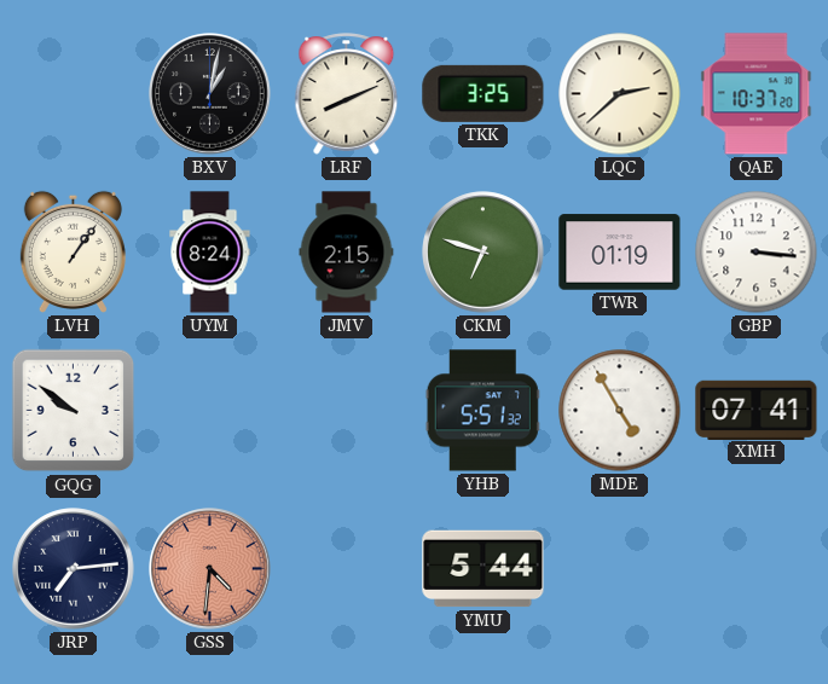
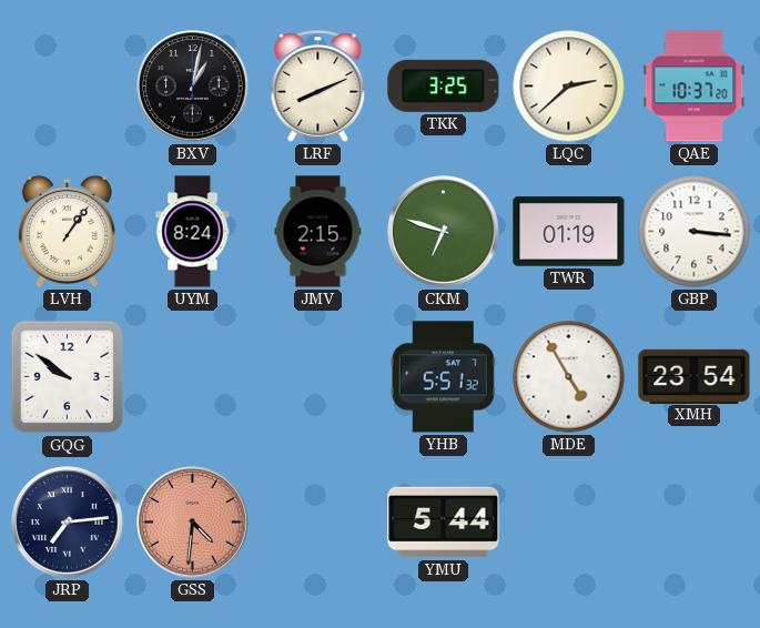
XMH: 07:41 -> 23:54
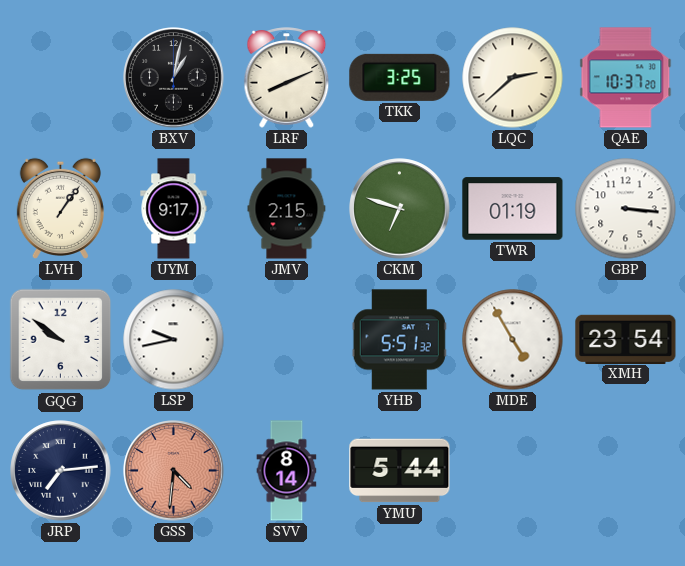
UYM: 8:24 -> 9:17
LSP: none -> 9:43
SVV: none -> 8:14
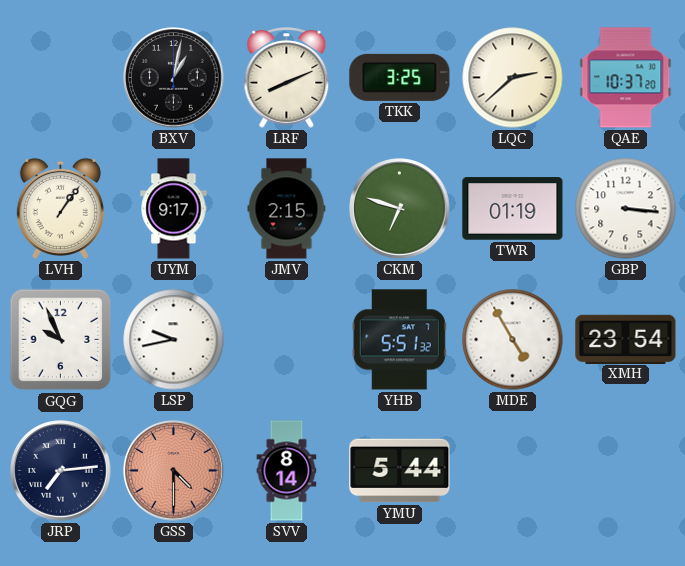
GQG: 9:51 -> 9:56
GSS: 4:31 -> 4:30
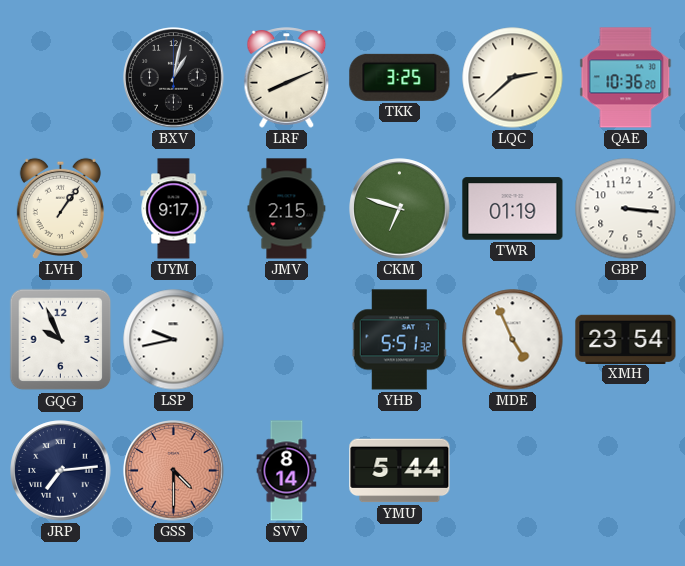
QAE: 10:37 -> 10:36
MDE: 4:55 -> 4:56
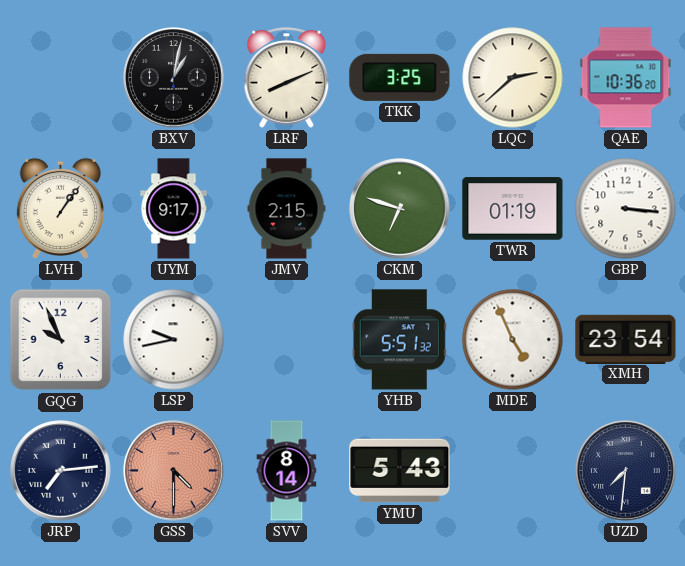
YMU: 5:44 -> 5:43
UZD: none -> 7:31
